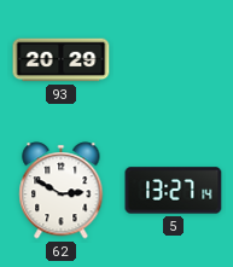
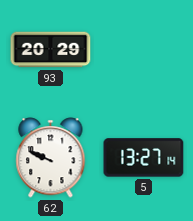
62: 2:50 -> 9:49
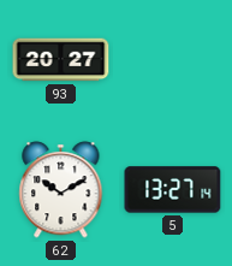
93: 20:29 -> 20:27
62: 9:49 -> 10:10
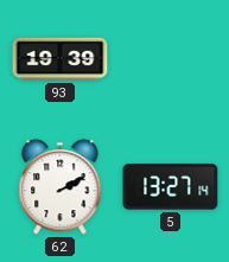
93: 20:27 -> 19:39
62: 10:10 -> 2:10
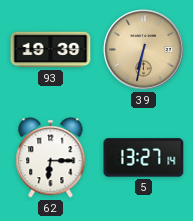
39: none -> 6:32
62: 2:10 -> 6:15
